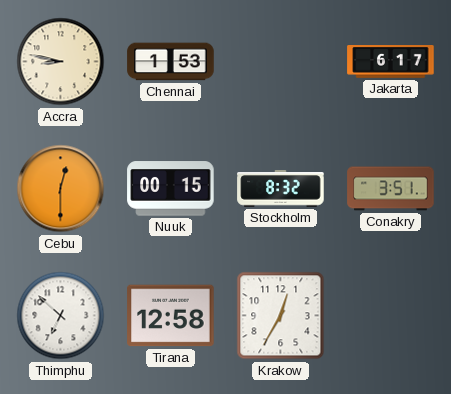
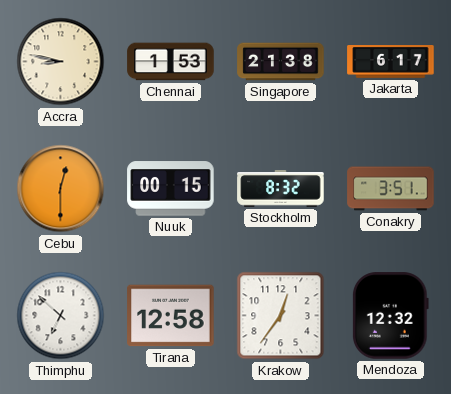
Singapore: none -> 21:38
Krakow: 12:35 -> 12:36
Mendoza: none -> 12:32
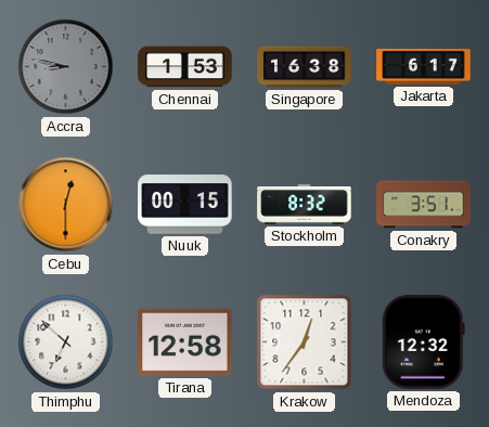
Accra dial: cream -> grey
Singapore: 21:38 -> 16:38
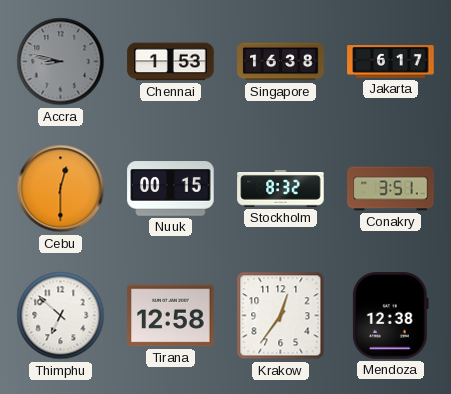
Mendoza: 12:32 -> 12:38
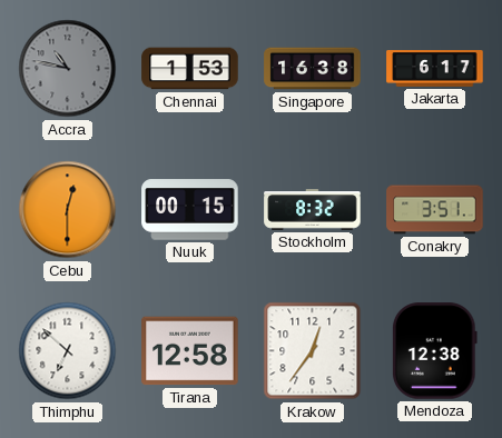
Accra: 8:47 -> 10:47
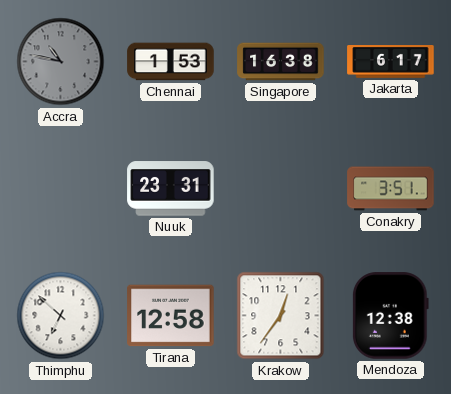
Cebu: 12:30 -> none
Nuuk: 00:15 -> 23:31
Stockholm: 8:32 -> none
